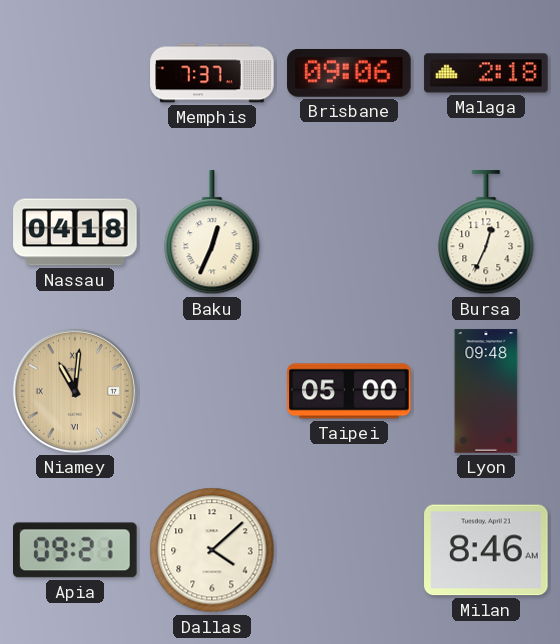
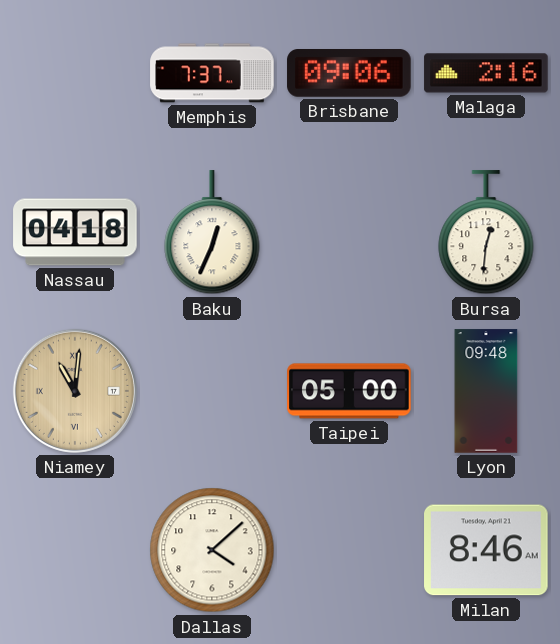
Malaga: 2:18 -> 2:16
Bursa: 12:34 -> 12:31
Apia: 09:21 -> none
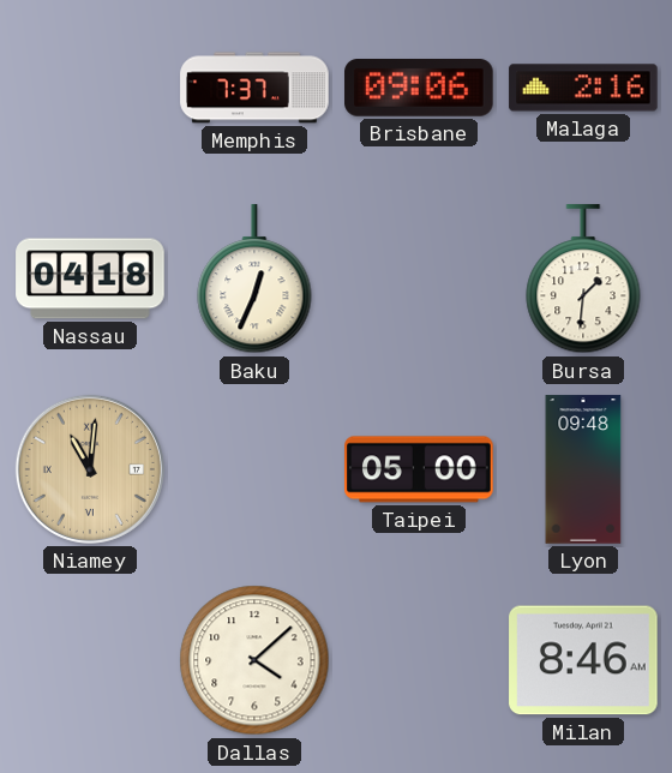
Bursa: 12:31 -> 1:31
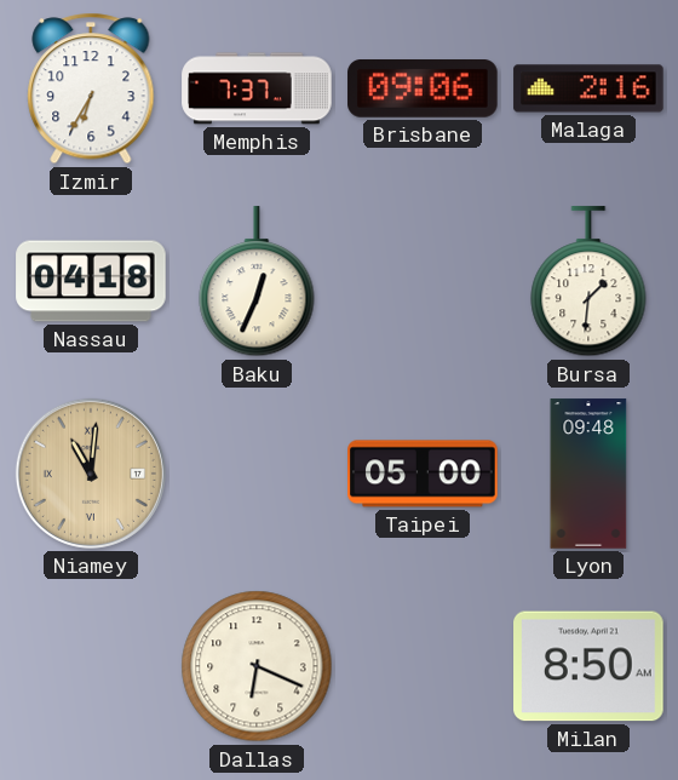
Izmir: none -> 6:35
Dallas: 4:08 -> 6:19
Milan: 8:46 -> 8:50
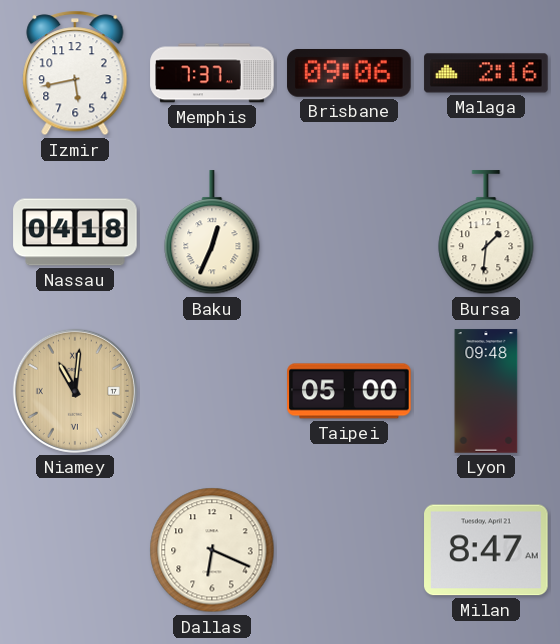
Izmir: 6:35 -> 5:43
Milan: 8:50 -> 8:47
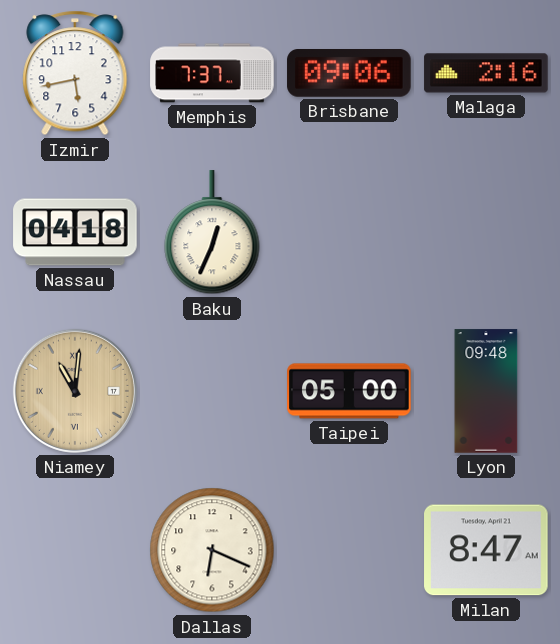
Bursa: 1:31 -> none
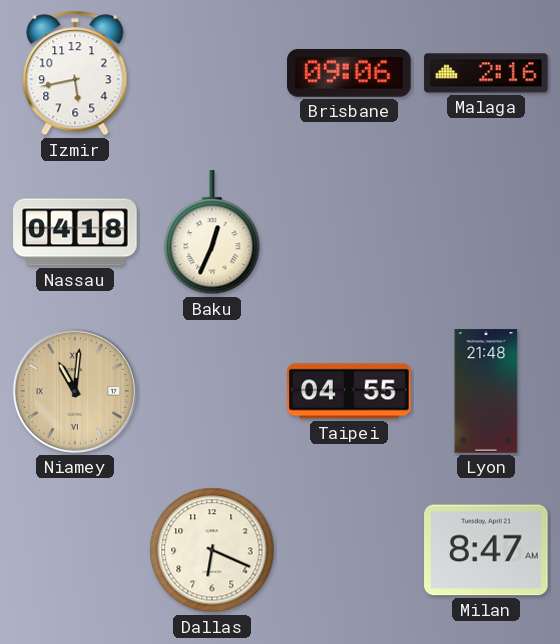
Memphis: 7:37 -> none
Taipei: 05:00 -> 04:55
Lyon: 09:48 -> 21:48
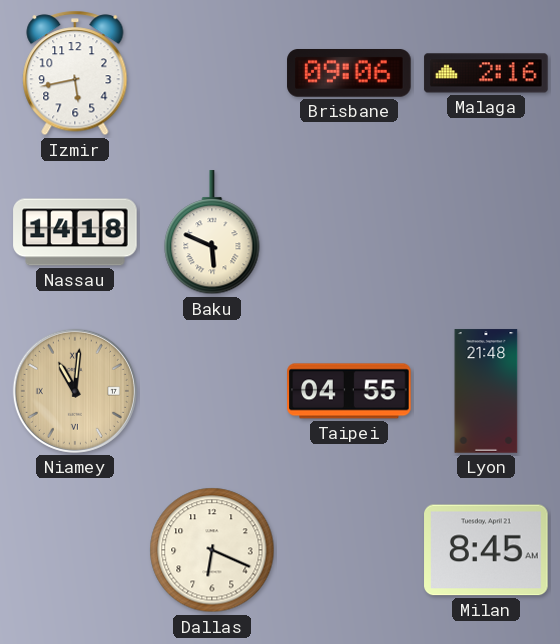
Nassau: 04:18 -> 14:18
Baku: 12:34 -> 5:49
Milan: 8:47 -> 8:45
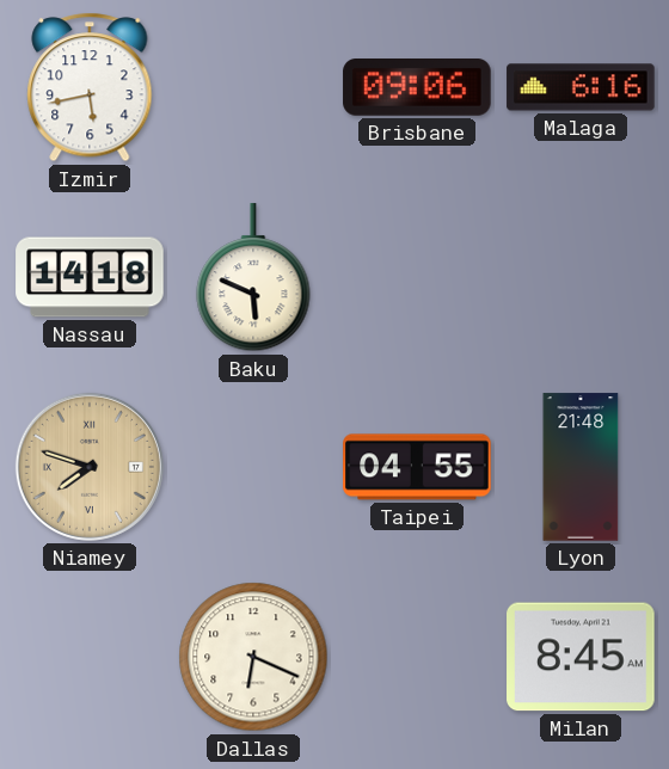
Malaga: 2:16 -> 6:16
Niamey: 11:01 -> 7:48
